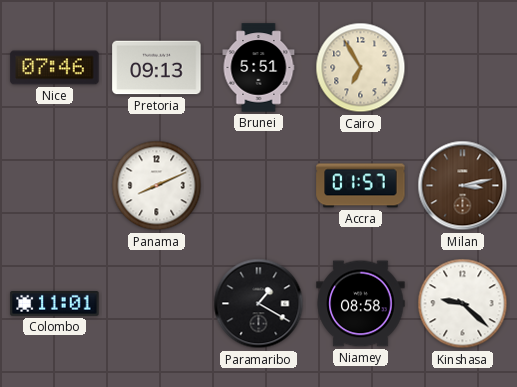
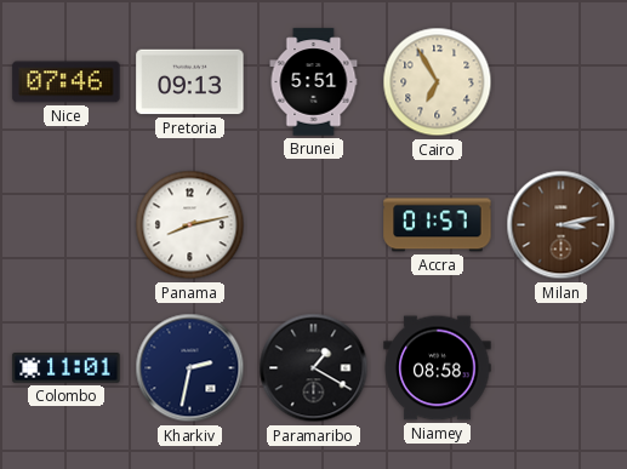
Panama: 8:11 -> 8:13
Kharkiv: none -> 2:32
Kinshasa: 9:22 -> none
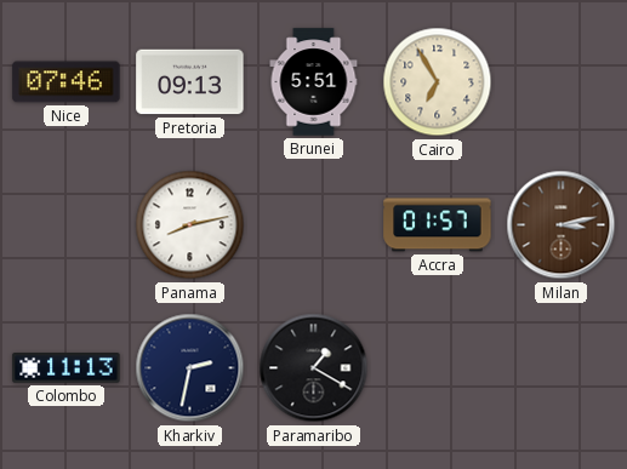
Colombo: 11:01 -> 11:13
Niamey: 08:58 -> none
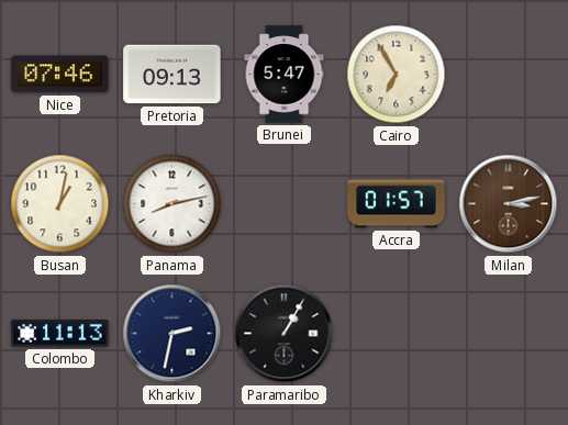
Brunei: 5:51 -> 5:47
Busan: none -> 1:02
Paramaribo: 1:20 -> 1:05
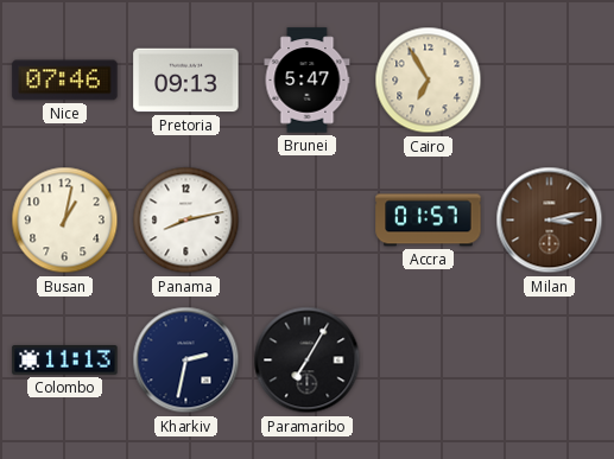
Paramaribo: 1:05 -> 7:05
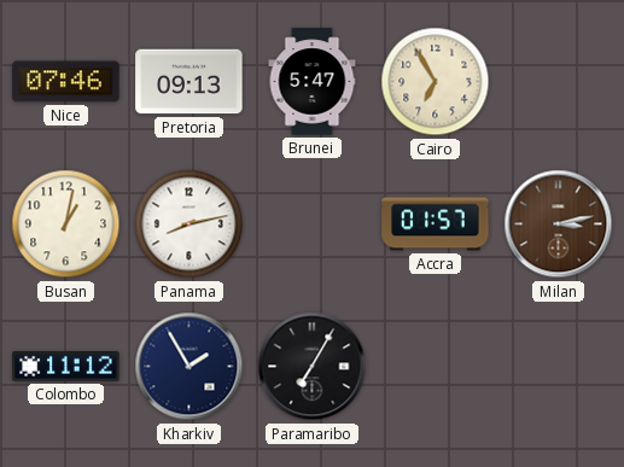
Colombo: 11:13 -> 11:12
Kharkiv: 2:32 -> 1:55
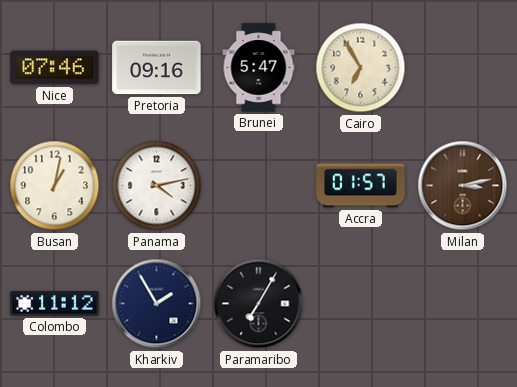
Pretoria: 09:13 -> 09:16
Panama: 8:13 -> 4:13
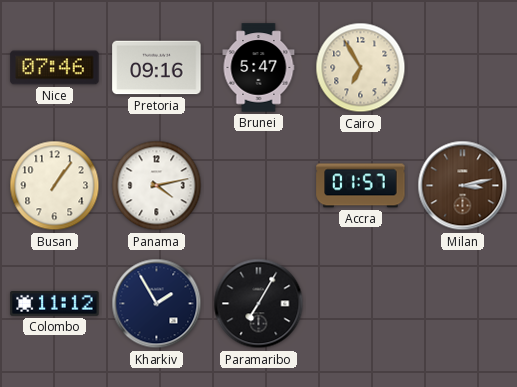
Busan: 1:02 -> 1:06
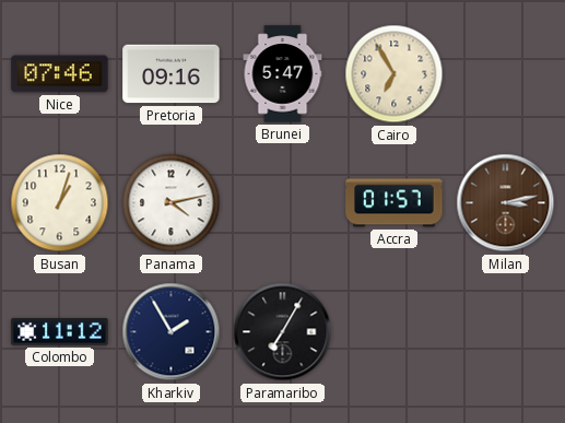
Busan: 1:06 -> 1:03
